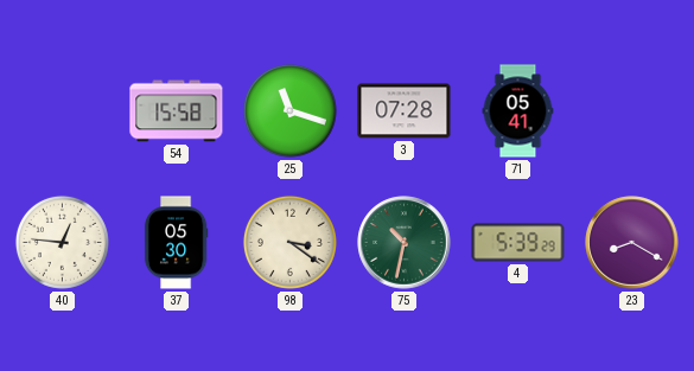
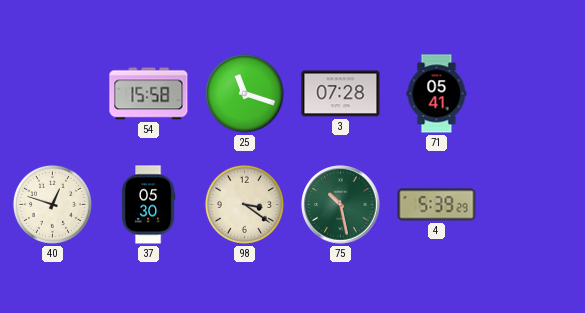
40: 12:46 -> 12:48
75: 10:32 -> 10:28
23: 8:20 -> none
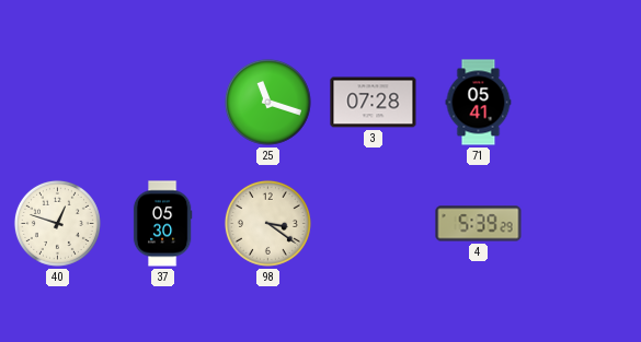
54: 15:58 -> none
75: 10:28 -> none
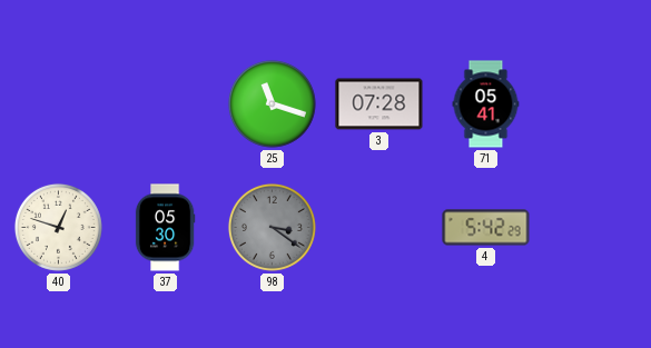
98 dial: cream -> grey
4: 5:39 -> 5:42
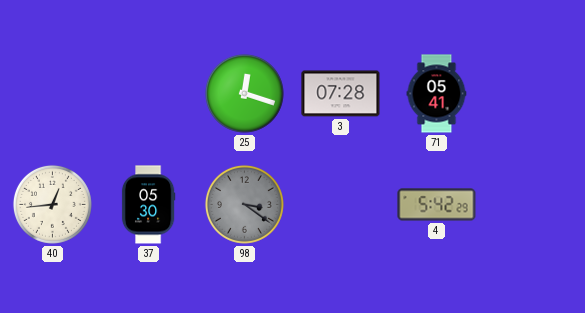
25: 11:18 -> 12:18
40: 12:48 -> 12:44
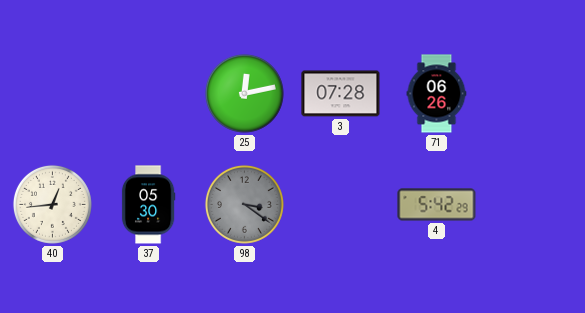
25: 12:18 -> 12:13
71: 05:41 -> 06:26
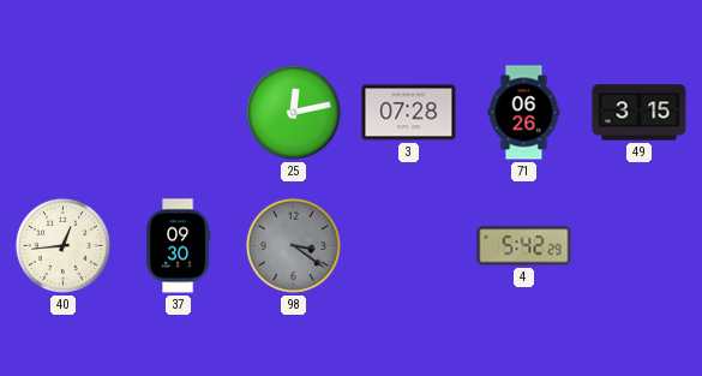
49: none -> 3:15
37: 05:30 -> 09:30
